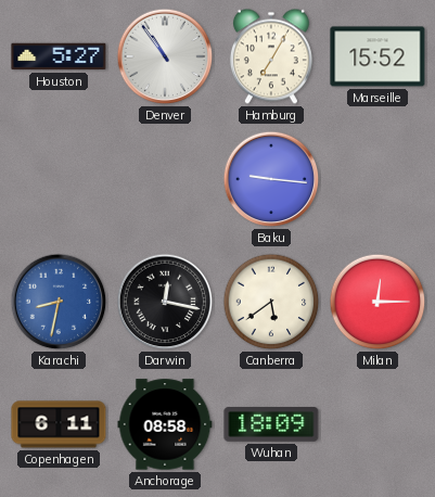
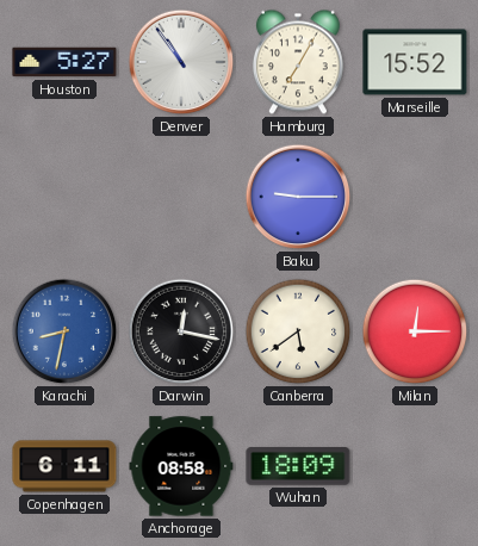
Baku: 9:16 -> 9:15
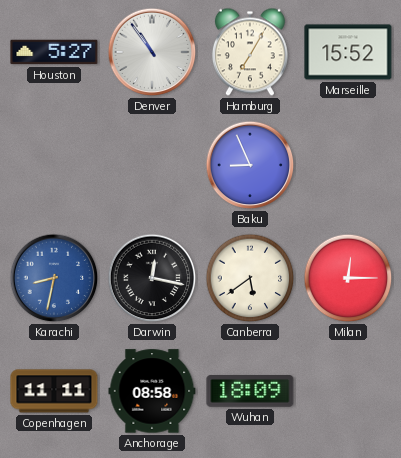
Baku: 9:15 -> 8:56
Copenhagen: 6:11 -> 11:11
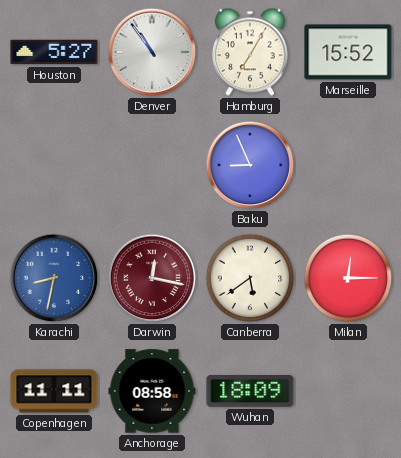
Darwin dial: black -> burgundy
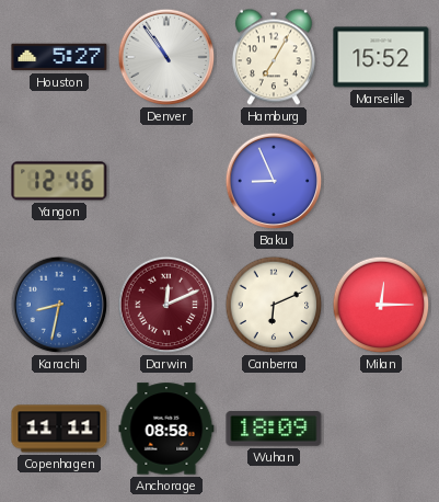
Yangon: none -> 12:46
Darwin: 12:17 -> 12:11
Canberra: 5:39 -> 6:11
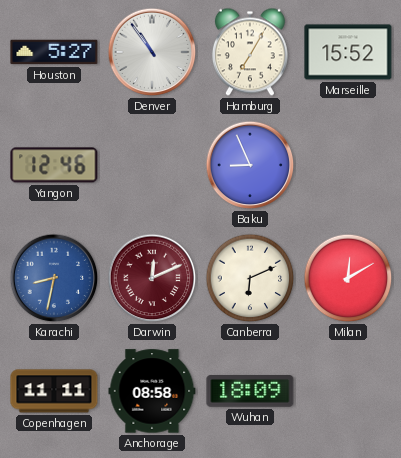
Milan: 12:15 -> 12:10
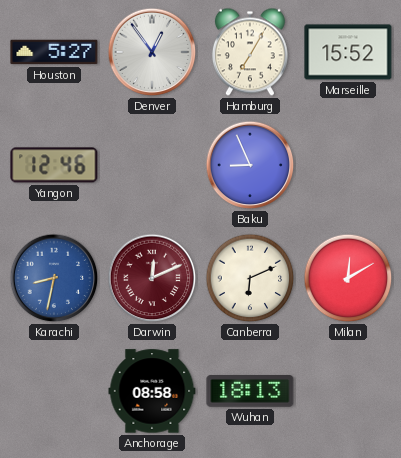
Denver: 10:54 -> 12:54
Copenhagen: 11:11 -> none
Wuhan: 18:09 -> 18:13
